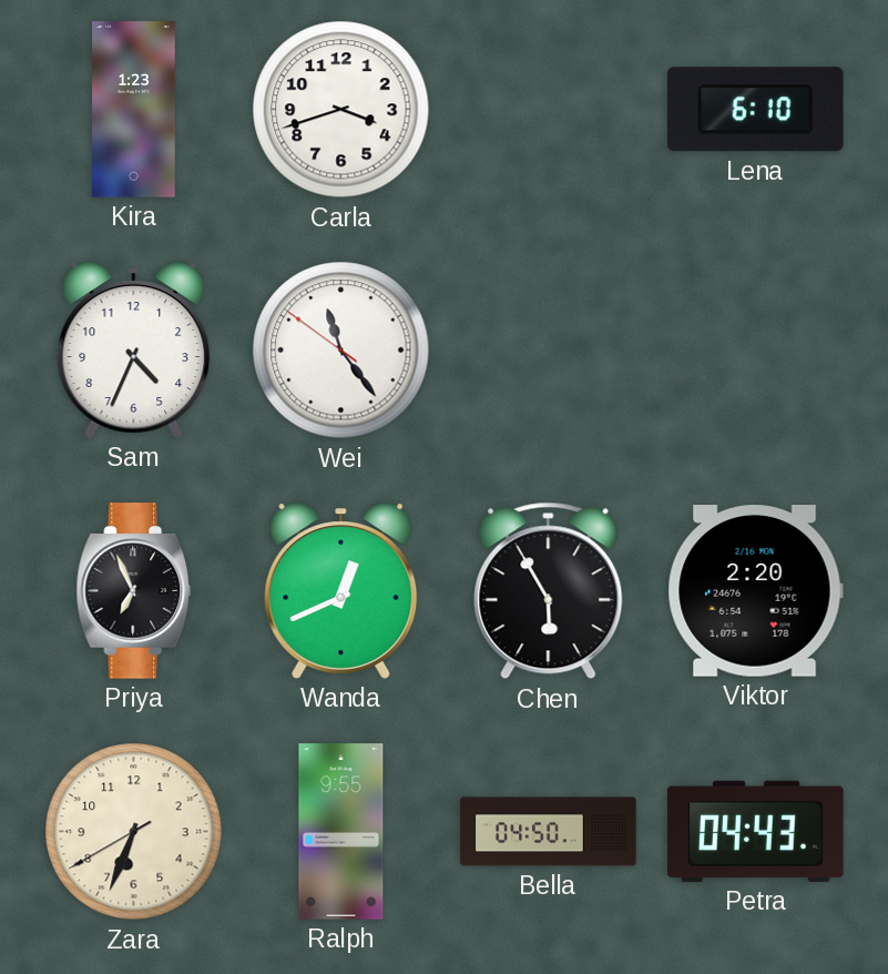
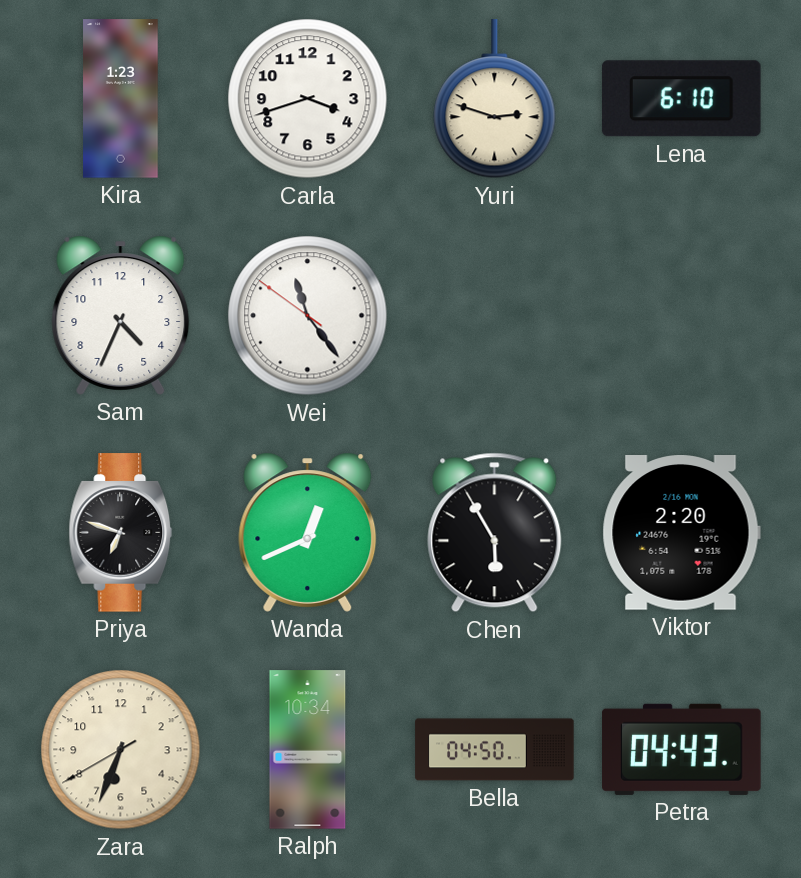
Yuri: none -> 2:48
Priya: 6:56 -> 6:48
Ralph: 9:55 -> 10:34
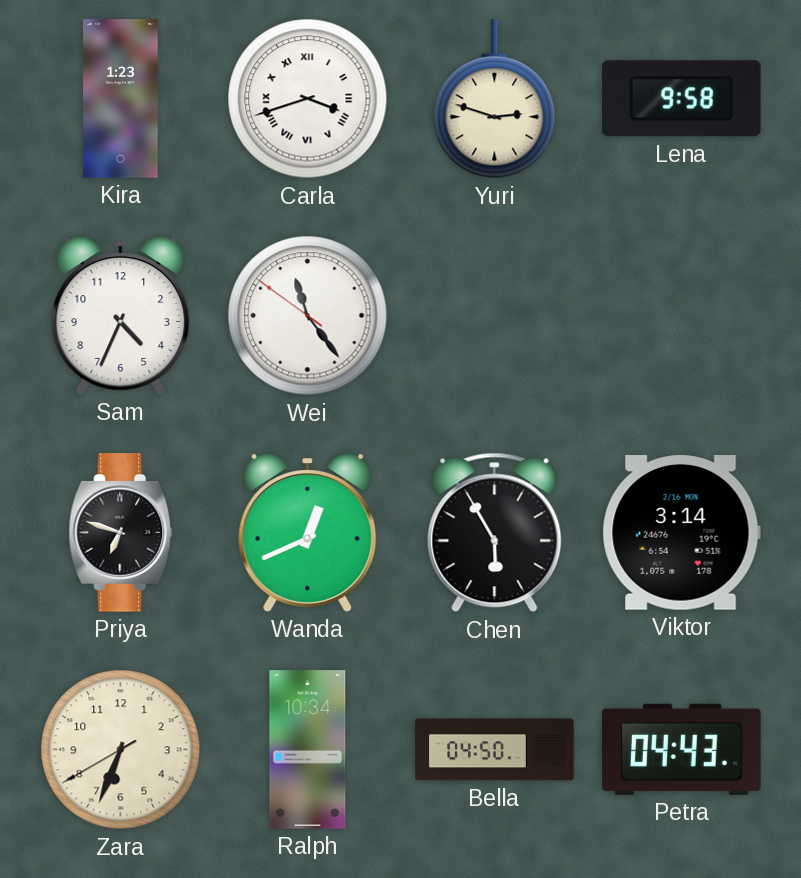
Carla numerals: Arabic -> Roman
Lena: 6:10 -> 9:58
Viktor: 2:20 -> 3:14
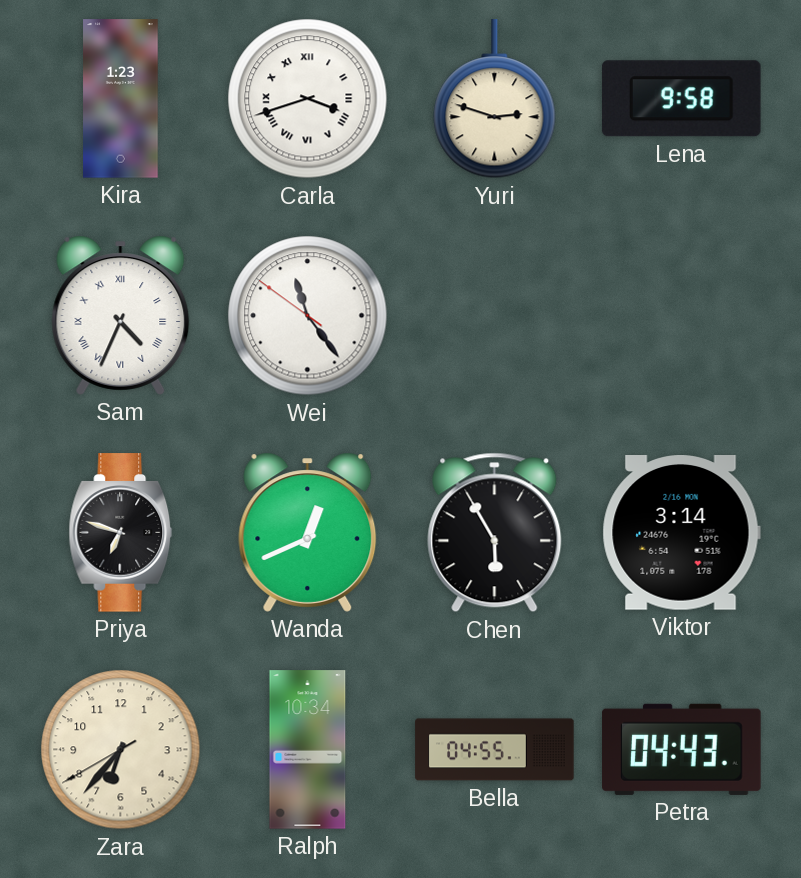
Sam numerals: Arabic -> Roman
Zara: 6:33 -> 6:36
Bella: 04:50 -> 04:55
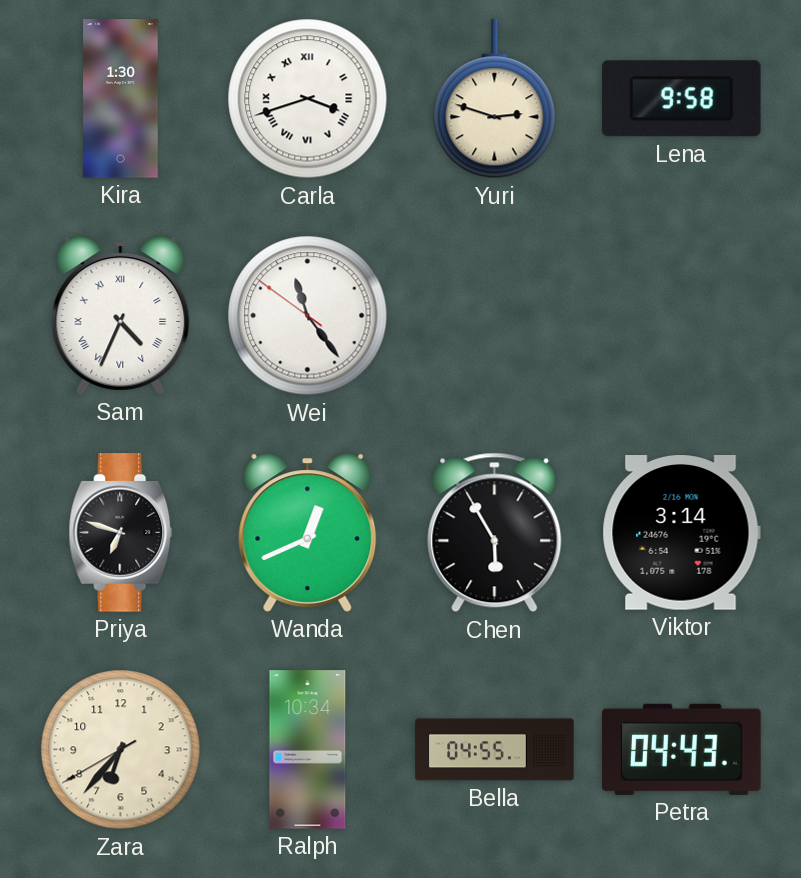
Kira: 1:23 -> 1:30
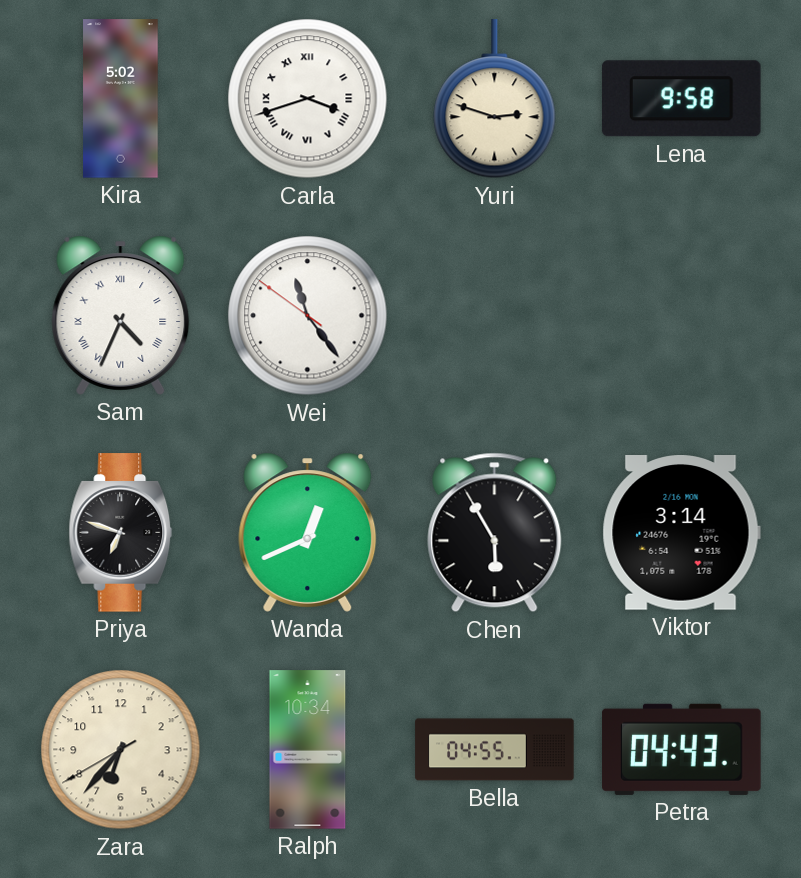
Kira: 1:30 -> 5:02
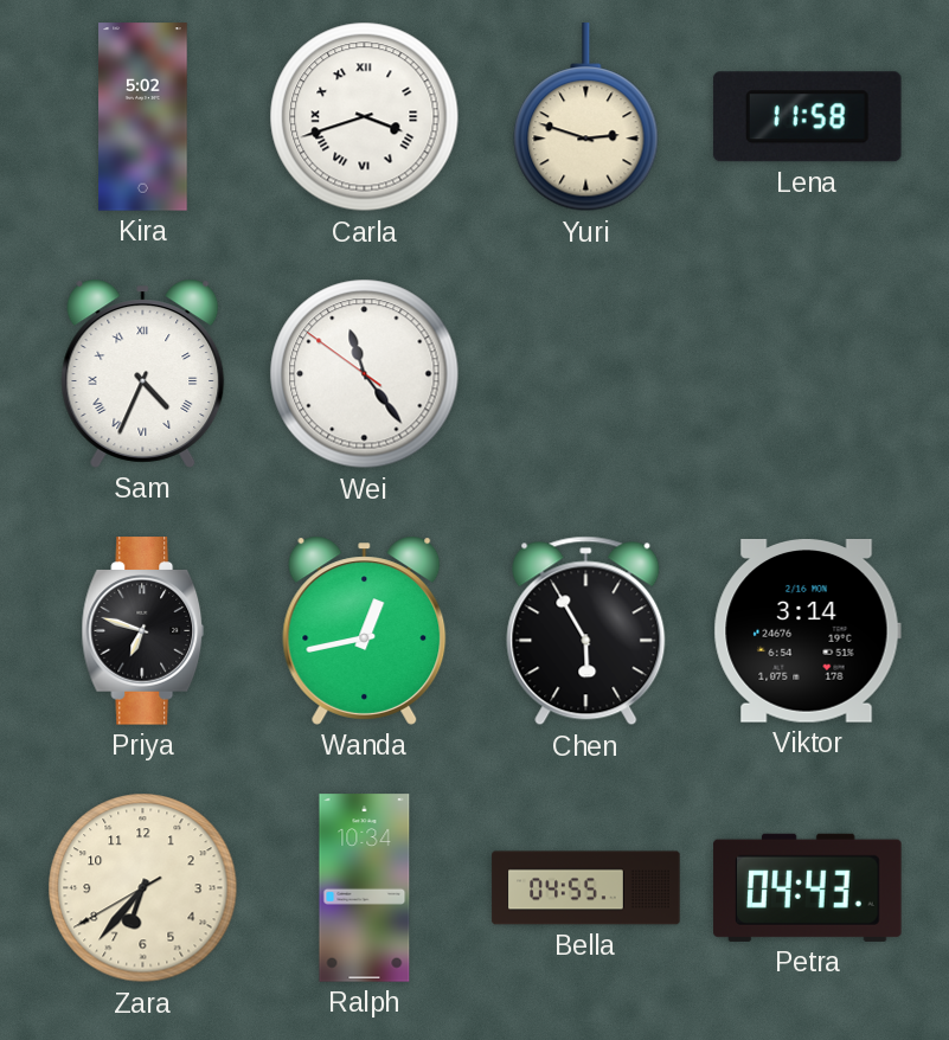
Lena: 9:58 -> 11:58
Wanda: 12:41 -> 12:43
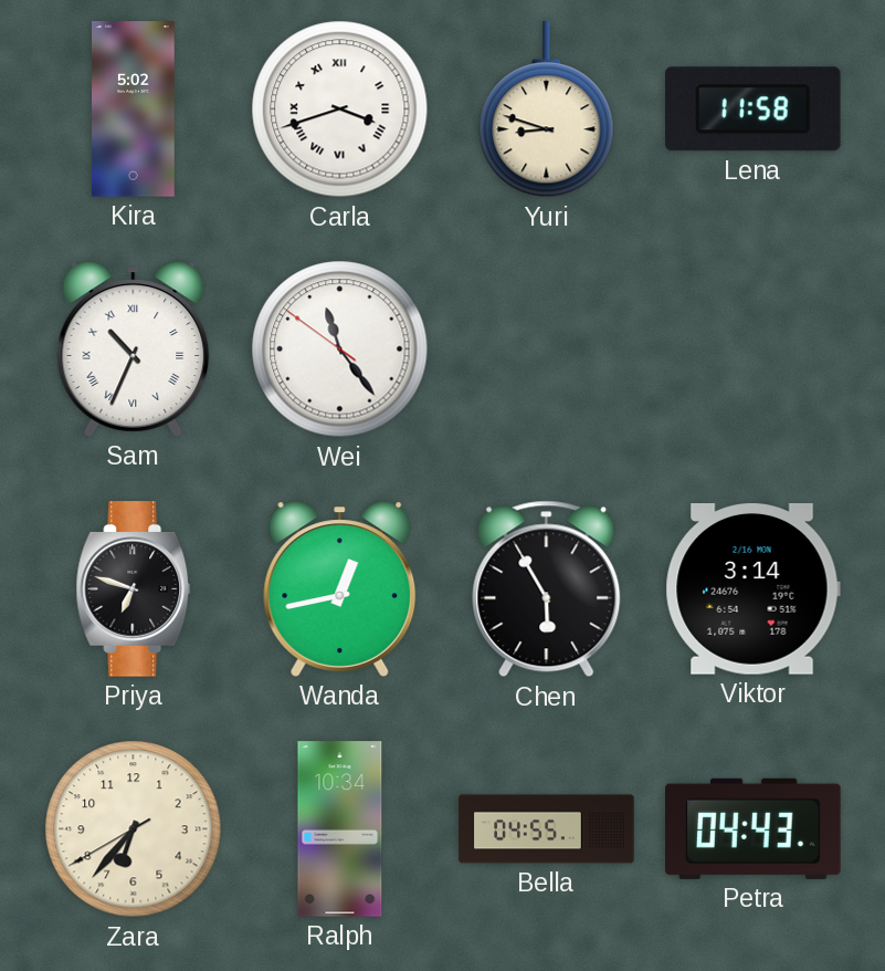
Yuri: 2:48 -> 8:48
Sam: 4:34 -> 10:34
